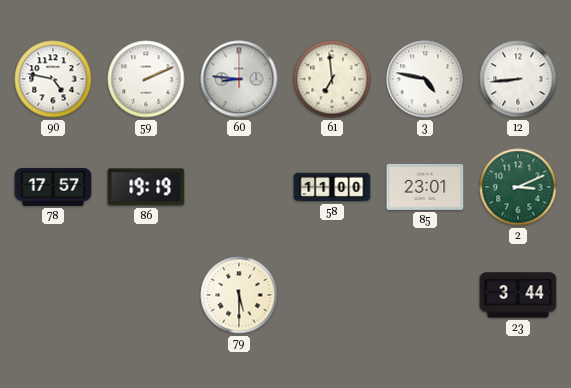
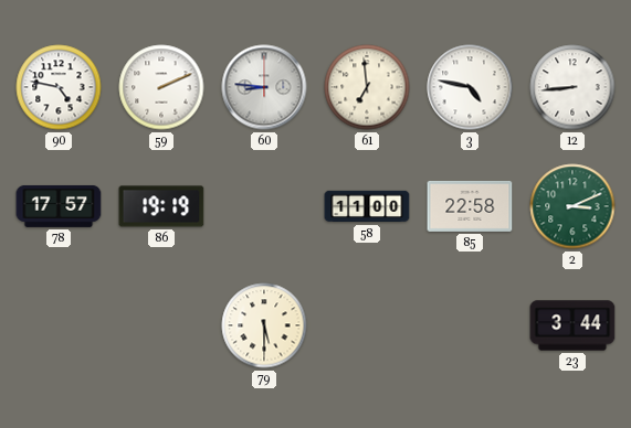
85: 23:01 -> 22:58
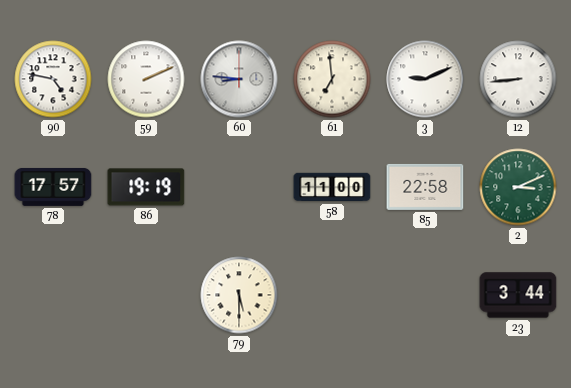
3: 4:47 -> 9:11
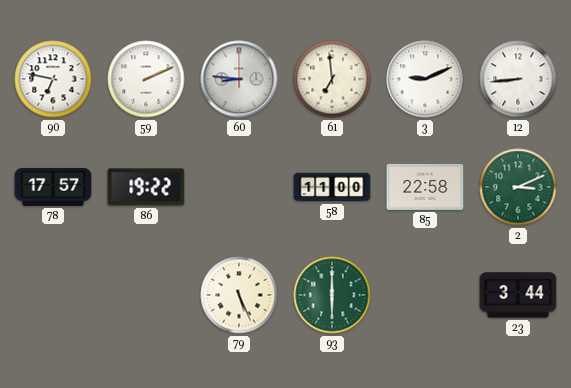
90: 4:47 -> 6:47
86: 19:19 -> 19:22
79: 5:30 -> 5:26
93: none -> 6:00
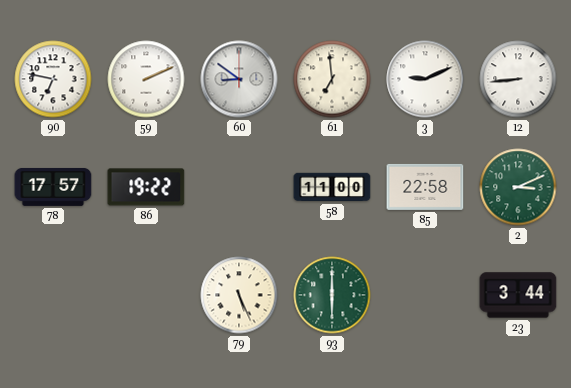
60: 8:46 -> 8:51
